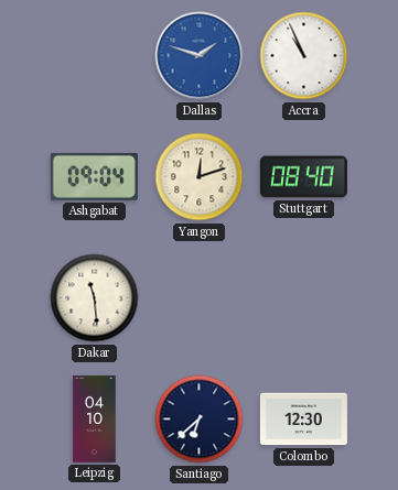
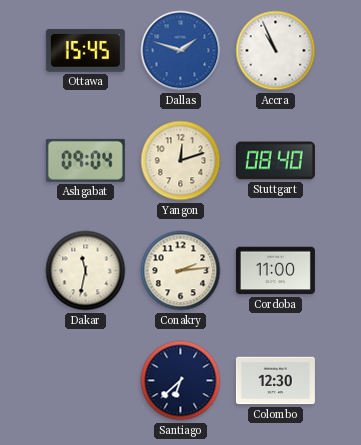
Ottawa: none -> 15:45
Dakar: 11:29 -> 11:32
Conakry: none -> 2:14
Cordoba: none -> 11:00
Leipzig: 04:10 -> none
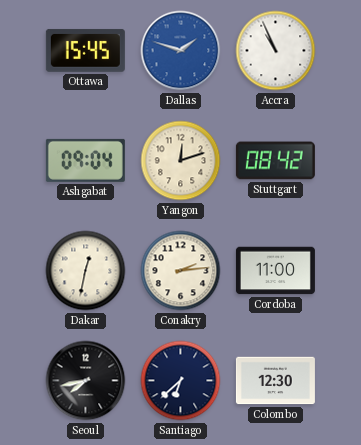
Stuttgart: 08:40 -> 08:42
Dakar: 11:32 -> 12:32
Seoul: none -> 7:43
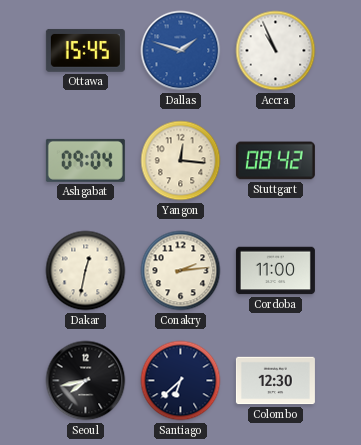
Yangon: 12:12 -> 12:16
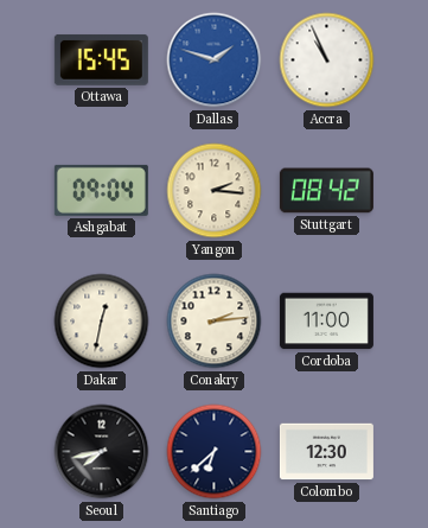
Yangon: 12:16 -> 2:16
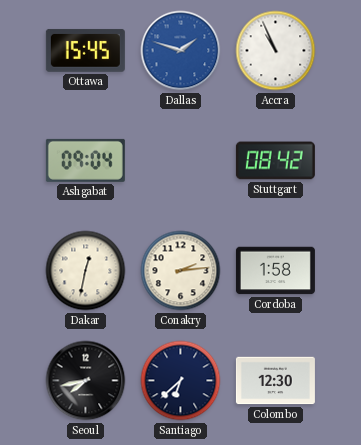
Yangon: 2:16 -> none
Cordoba: 11:00 -> 1:58
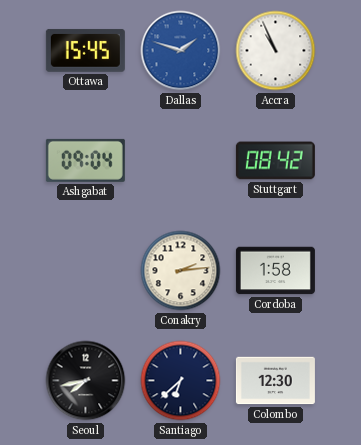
Dakar: 12:32 -> none
